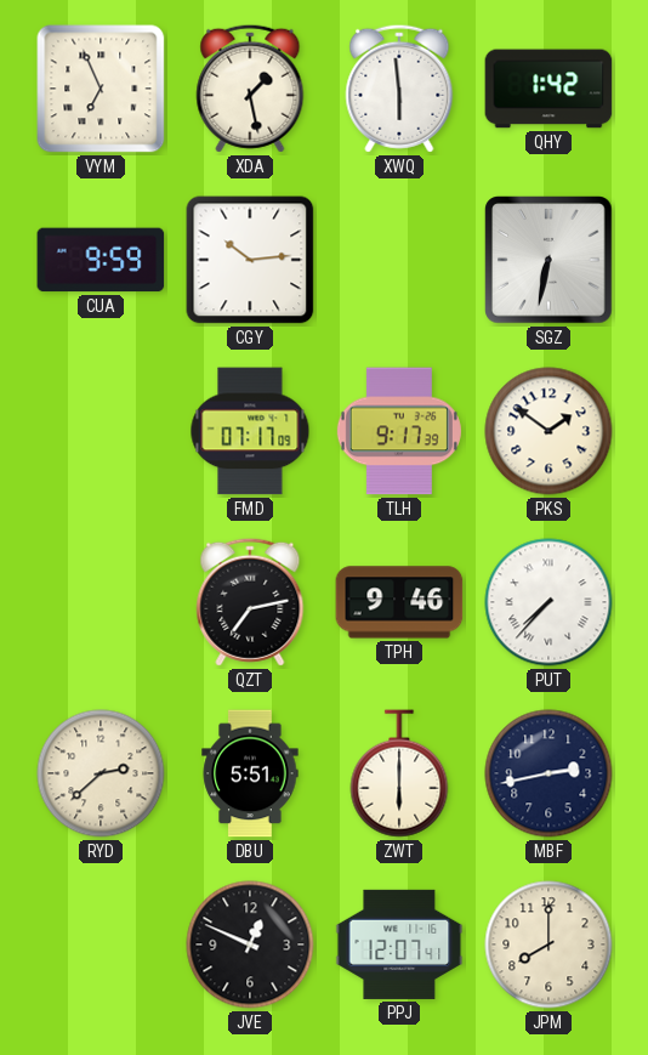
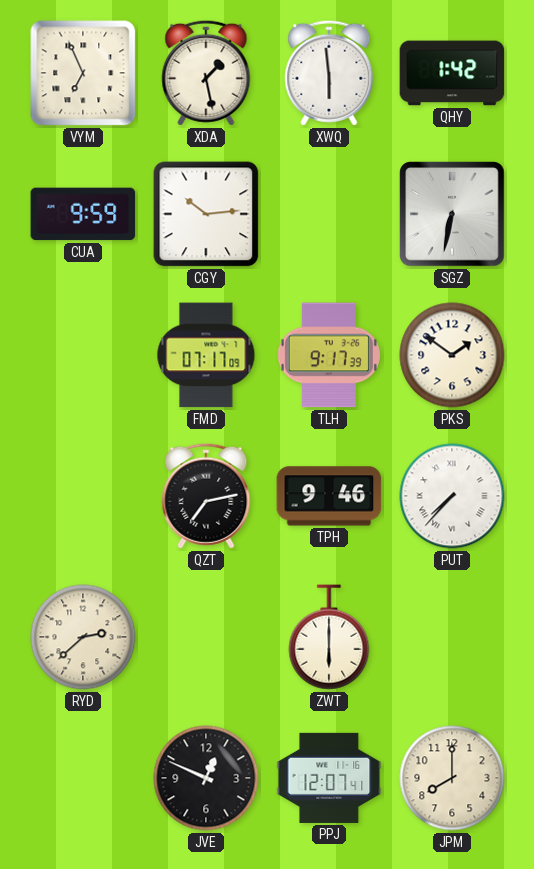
DBU: 5:51 -> none
MBF: 2:43 -> none
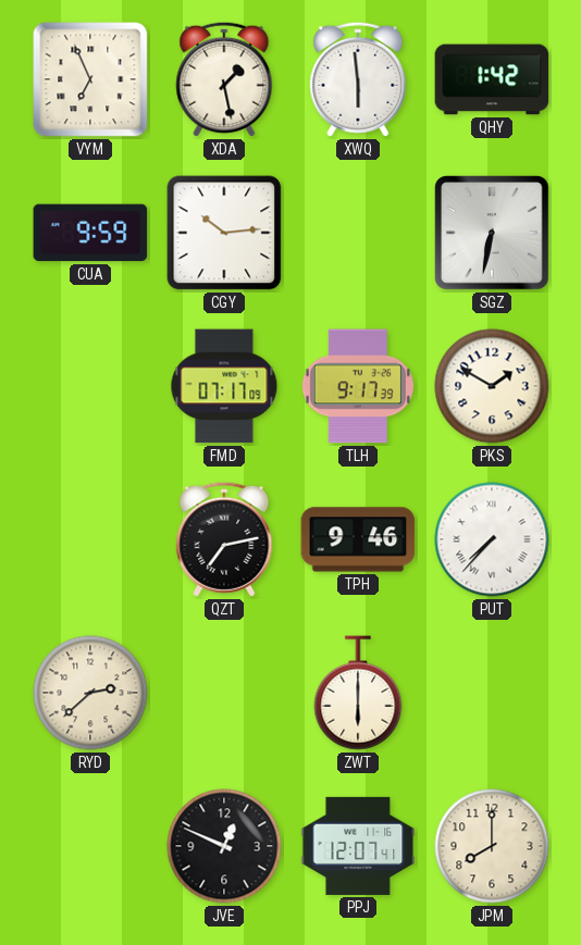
PKS: 1:51 -> 1:50
